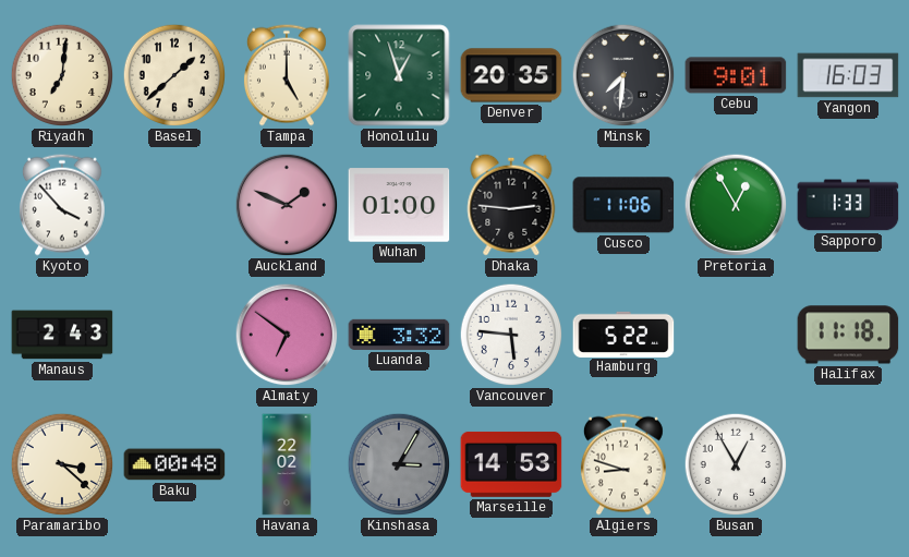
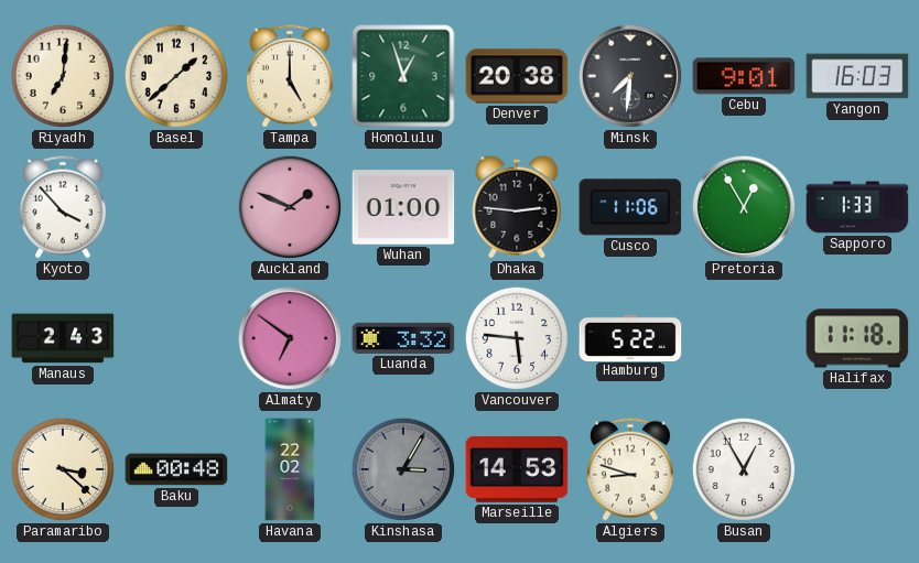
Denver: 20:35 -> 20:38
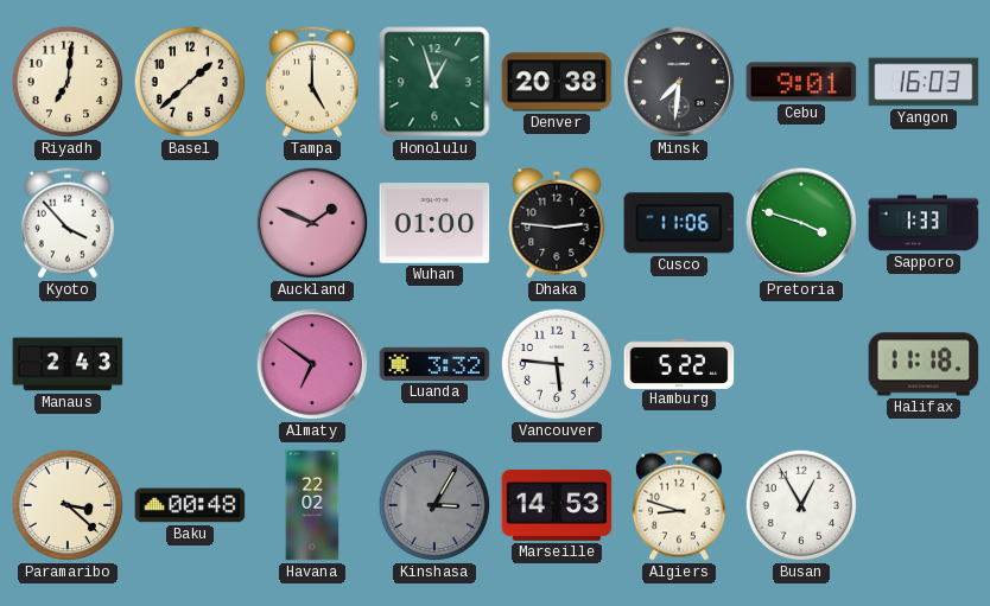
Pretoria: 12:55 -> 3:48
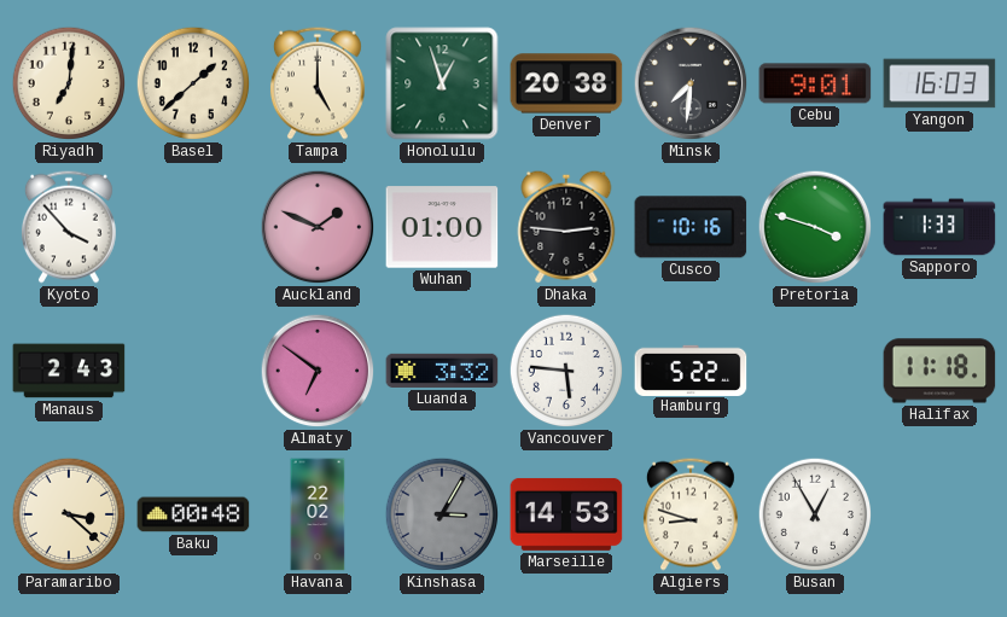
Cusco: 11:06 -> 10:16
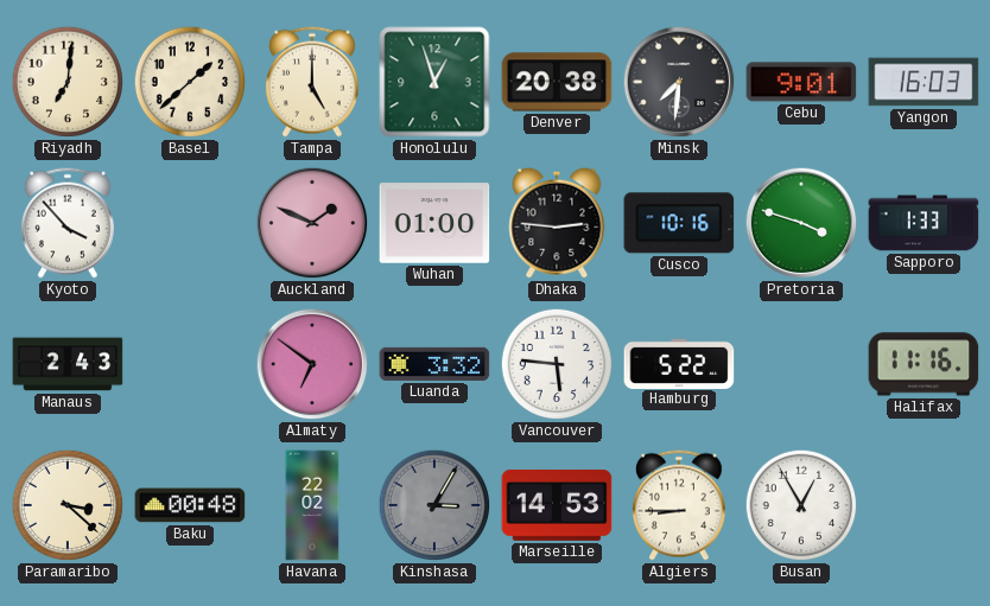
Halifax: 11:18 -> 11:16
Algiers: 8:48 -> 8:45
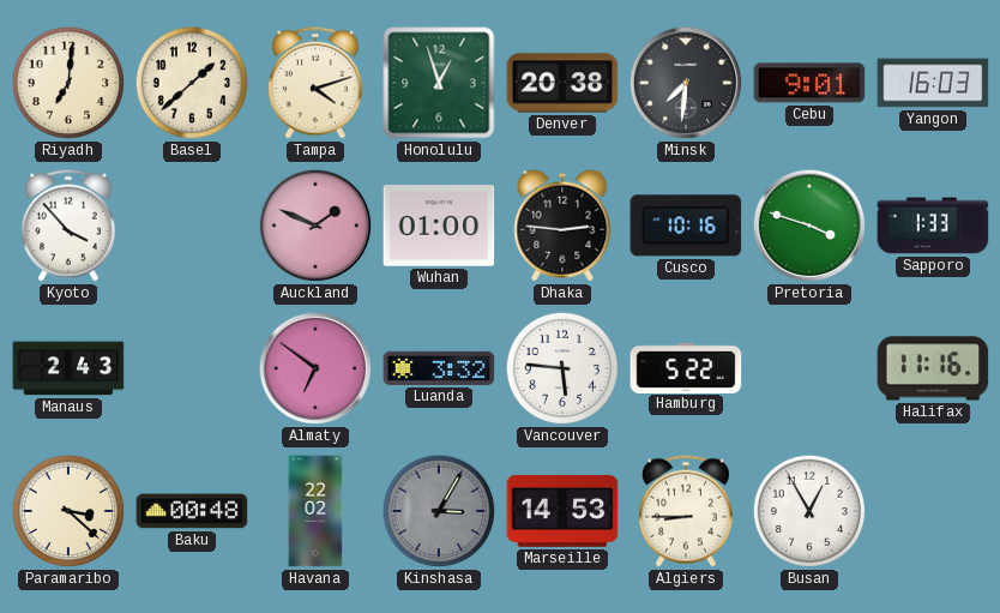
Tampa: 5:00 -> 4:12
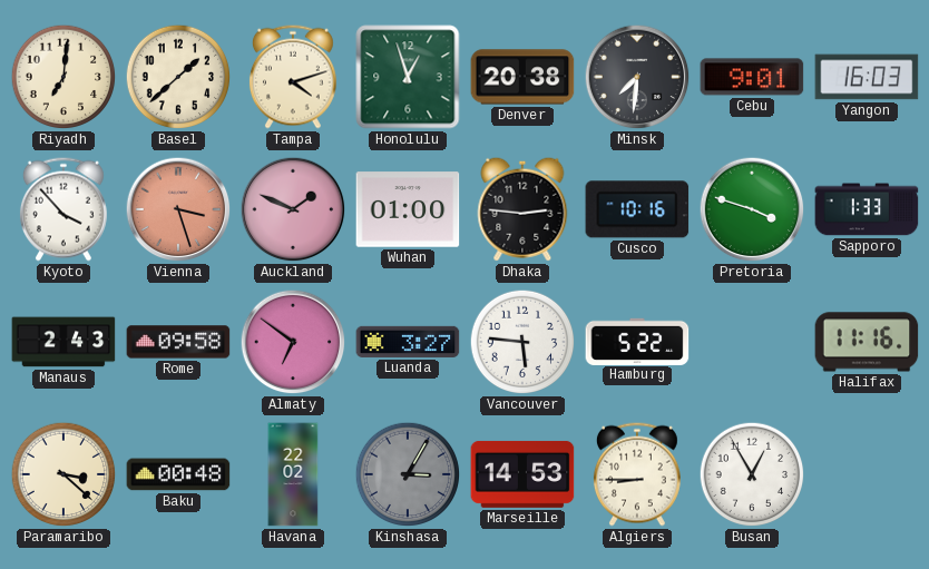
Vienna: none -> 3:27
Rome: none -> 09:58
Luanda: 3:32 -> 3:27
